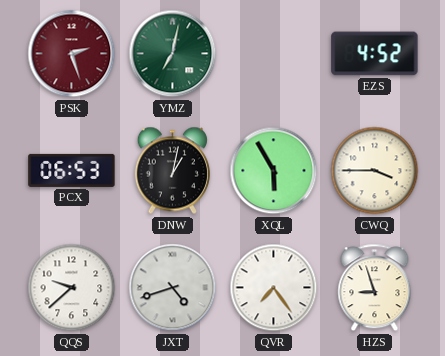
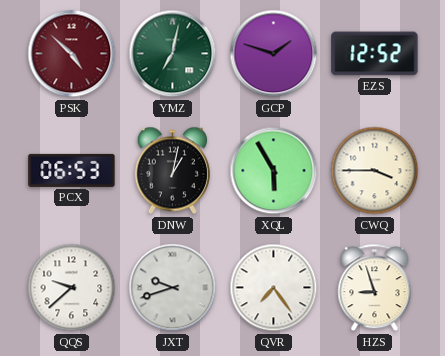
PSK: 2:27 -> 4:52
GCP: none -> 1:48
EZS: 4:52 -> 12:52
JXT: 4:42 -> 9:42
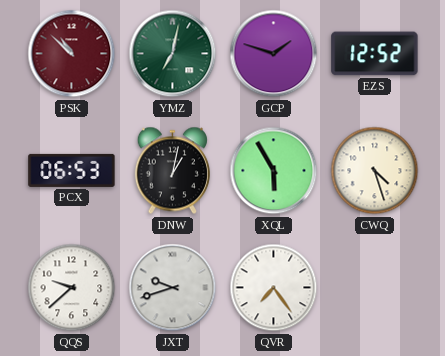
PSK: 4:52 -> 10:52
CWQ: 3:45 -> 4:27
HZS: 8:57 -> none
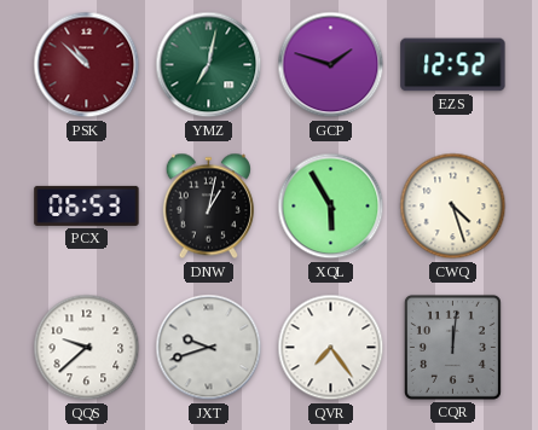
CQR: none -> 12:01
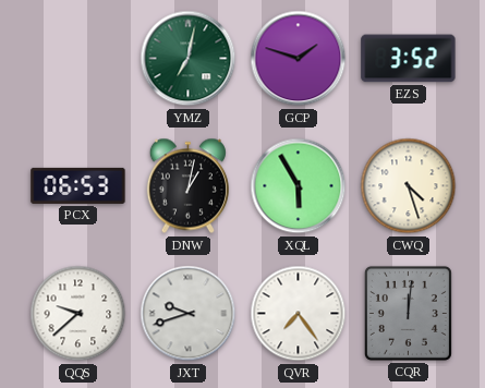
PSK: 10:52 -> none
EZS: 12:52 -> 3:52
